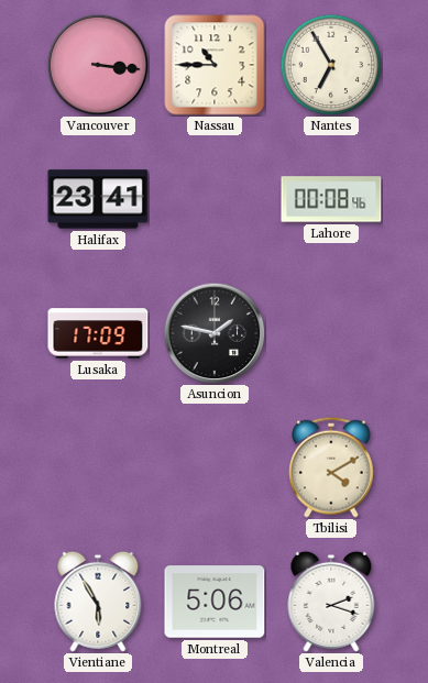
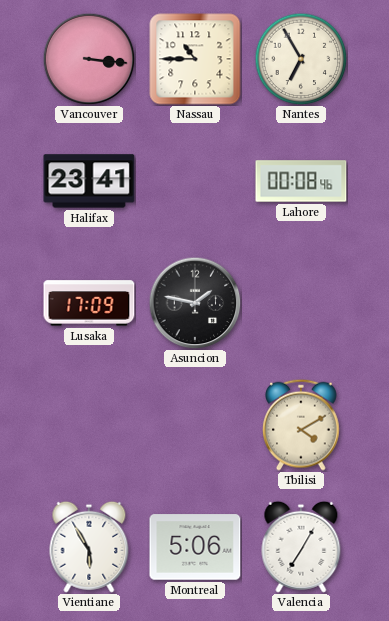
Valencia: 2:18 -> 7:05
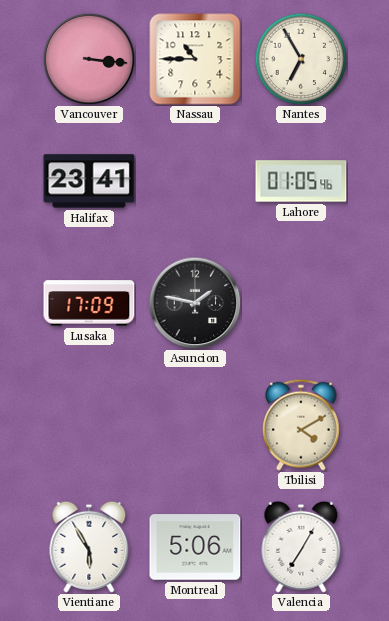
Lahore: 00:08 -> 01:05
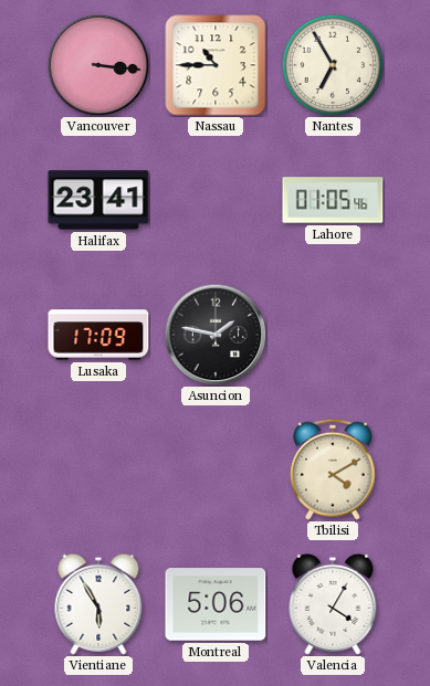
Valencia: 7:05 -> 4:05
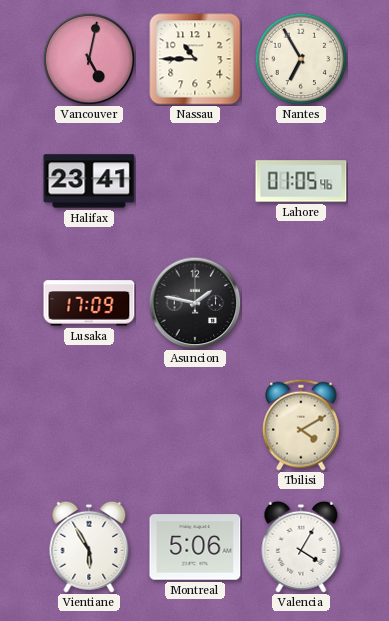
Vancouver: 3:16 -> 5:02
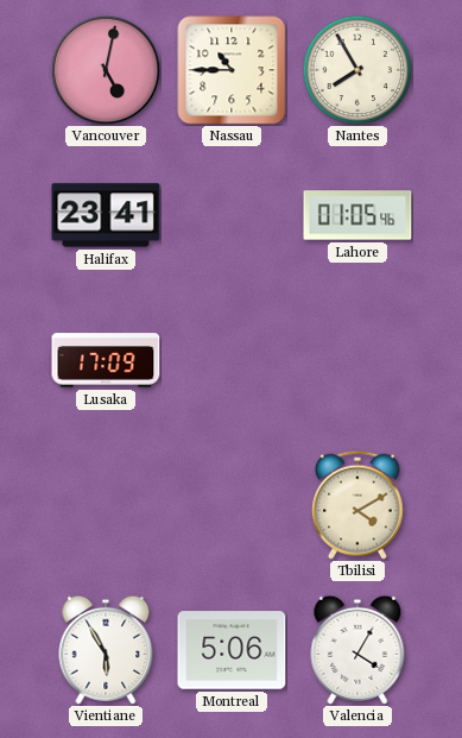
Nantes: 6:55 -> 7:55
Asuncion: 1:47 -> none
